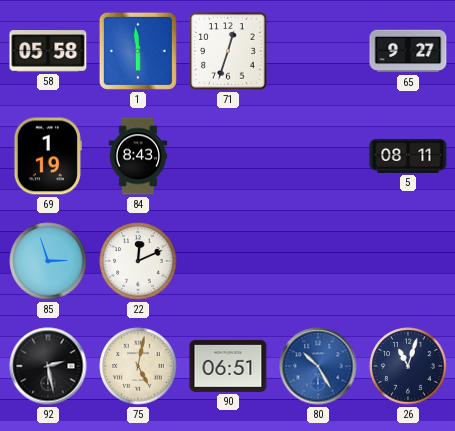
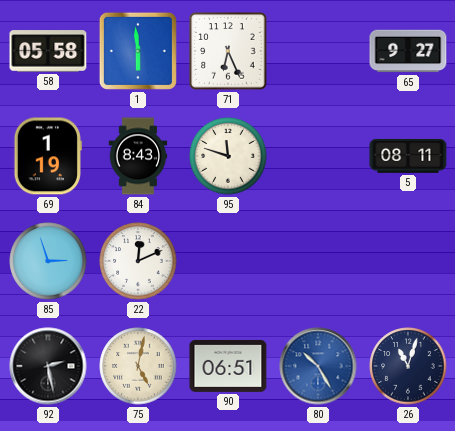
71: 12:33 -> 6:26
95: none -> 11:48
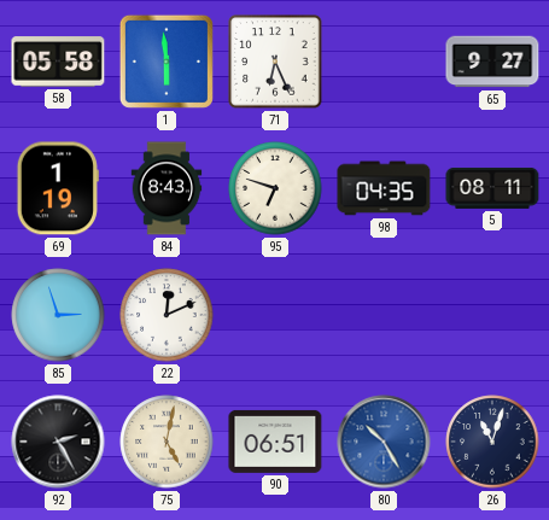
95: 11:48 -> 6:48
98: none -> 04:35
92: 2:28 -> 2:25
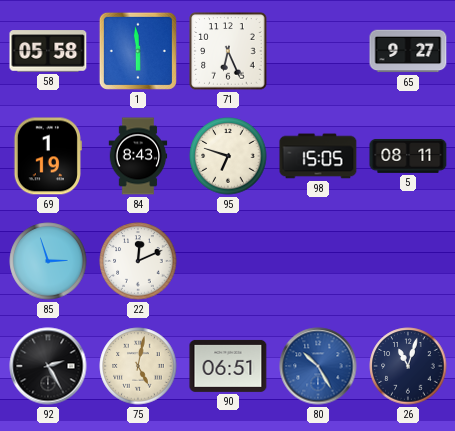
98: 04:35 -> 15:05
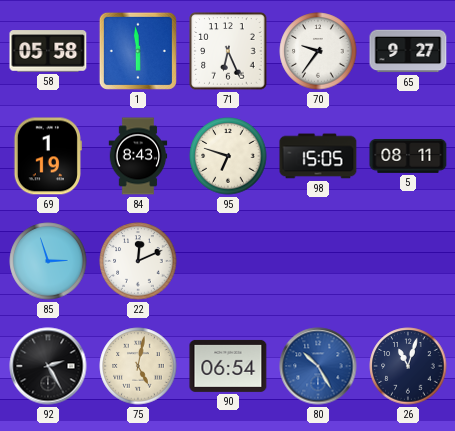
70: none -> 9:36
90: 06:51 -> 06:54
